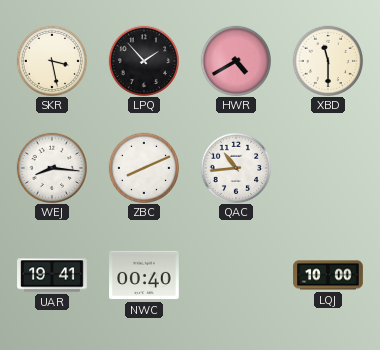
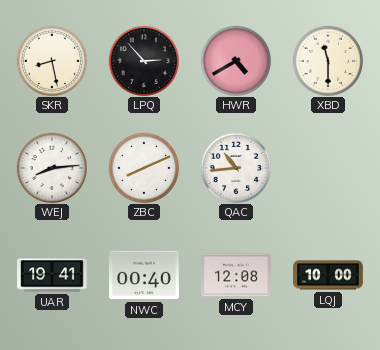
SKR: 3:28 -> 8:28
LPQ: 1:53 -> 2:53
WEJ: 8:16 -> 8:14
MCY: none -> 12:08
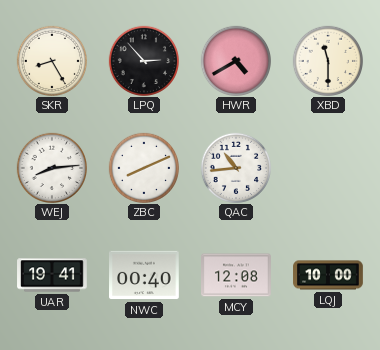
SKR: 8:28 -> 8:25
